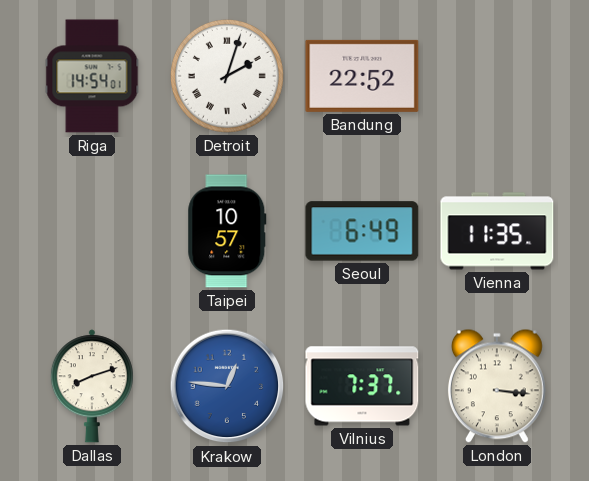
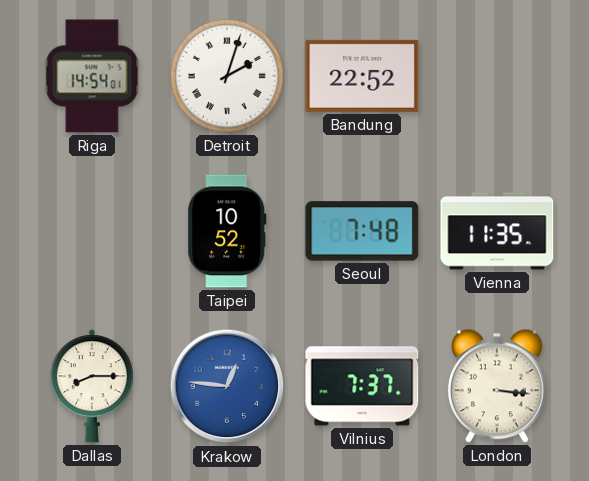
Taipei: 10:57 -> 10:52
Seoul: 6:49 -> 7:48
Dallas: 8:12 -> 8:15
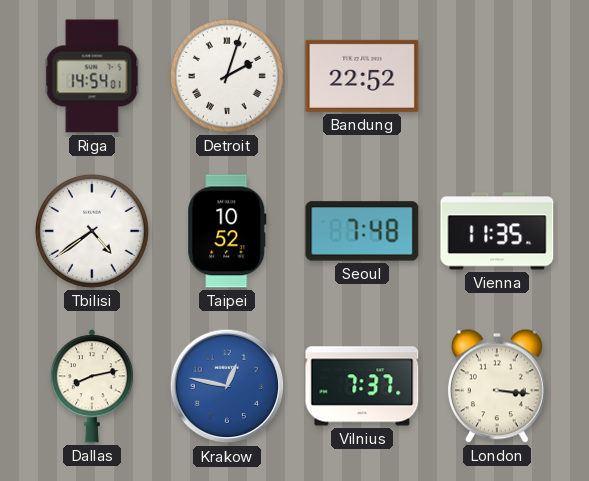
Tbilisi: none -> 4:39
Dallas: 8:15 -> 8:13
Krakow: 12:46 -> 12:47
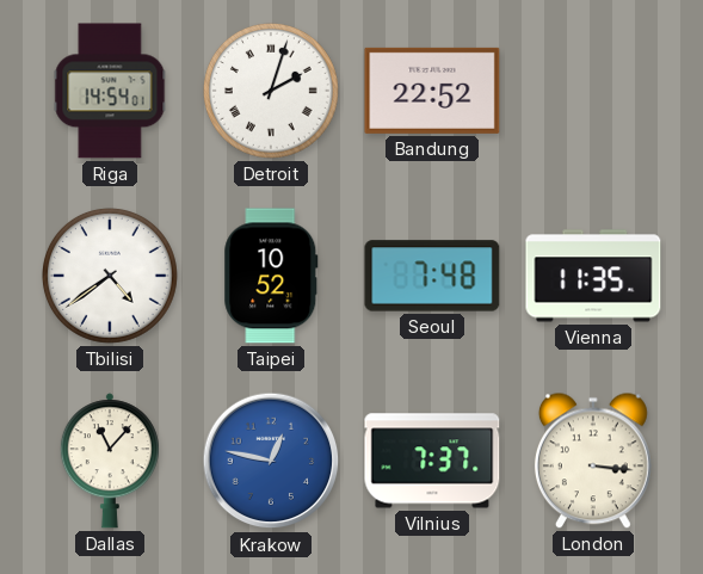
Dallas: 8:13 -> 11:07
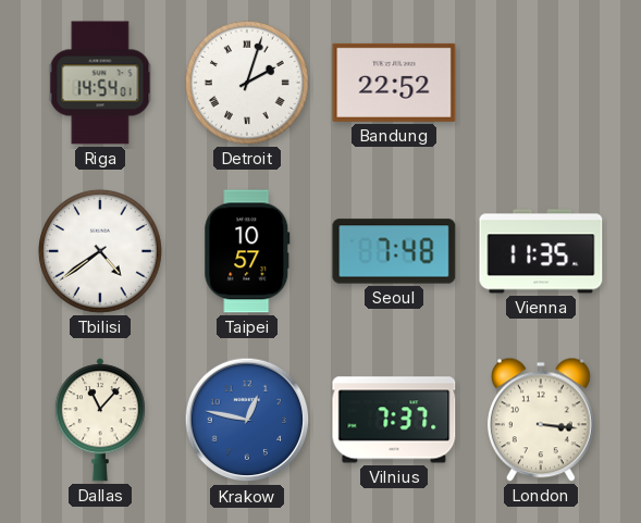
Taipei: 10:52 -> 10:57
